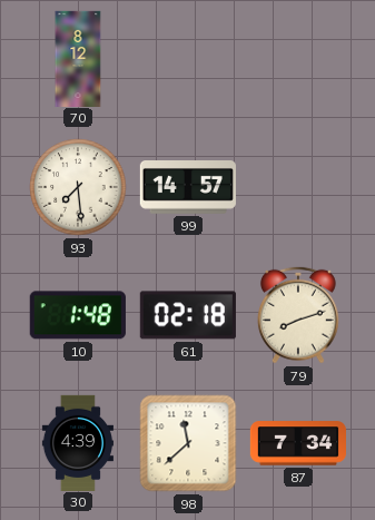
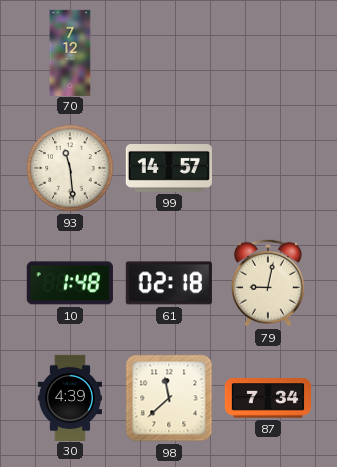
70: 8:12 -> 7:12
93: 7:29 -> 11:29
79: 8:12 -> 9:02
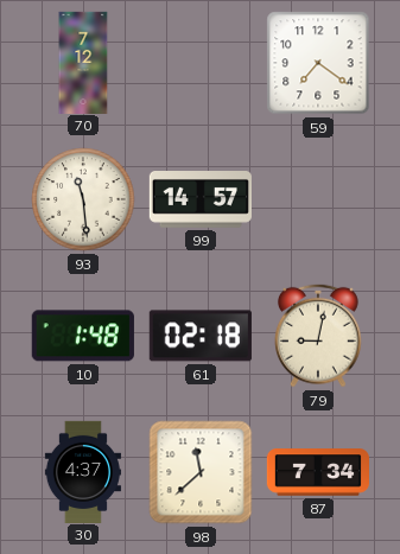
59: none -> 7:21
30: 4:39 -> 4:37
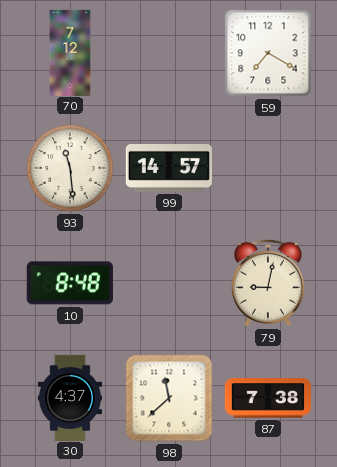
59: 7:21 -> 7:20
10: 1:48 -> 8:48
61: 02:18 -> none
87: 7:34 -> 7:38
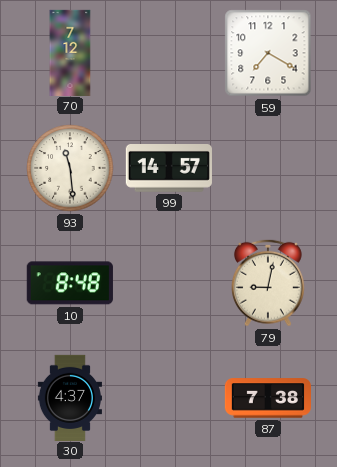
98: 11:38 -> none
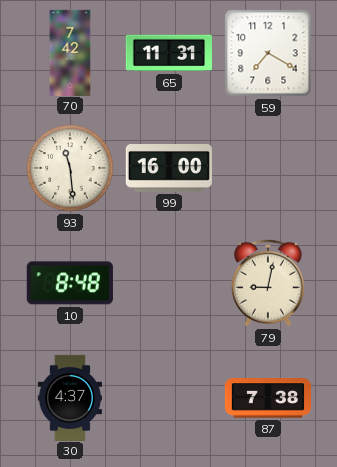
70: 7:12 -> 7:42
65: none -> 11:31
99: 14:57 -> 16:00
